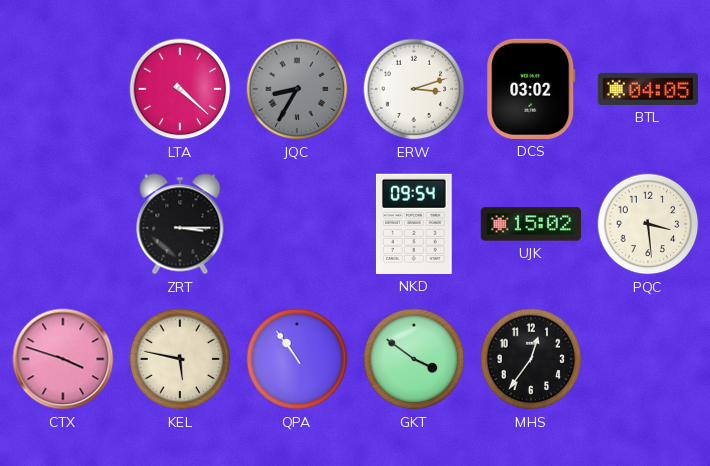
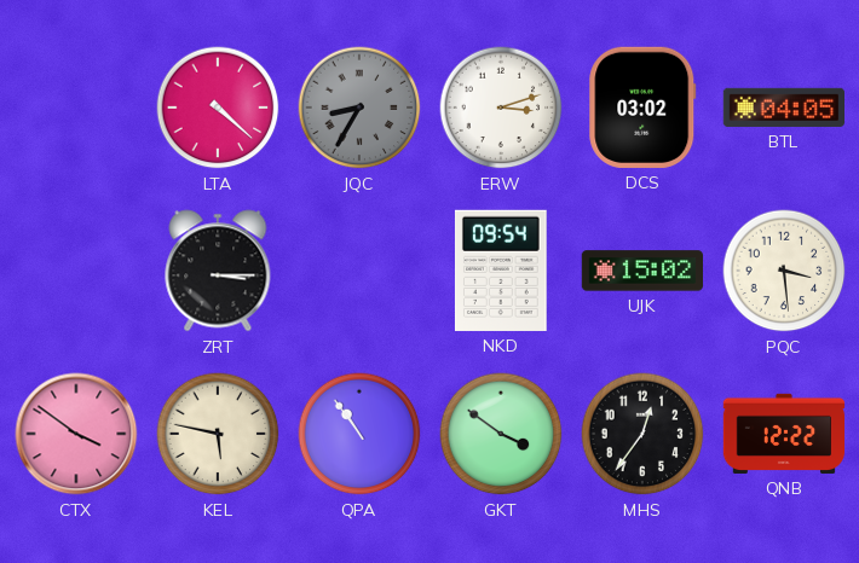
CTX: 3:48 -> 3:51
QNB: none -> 12:22
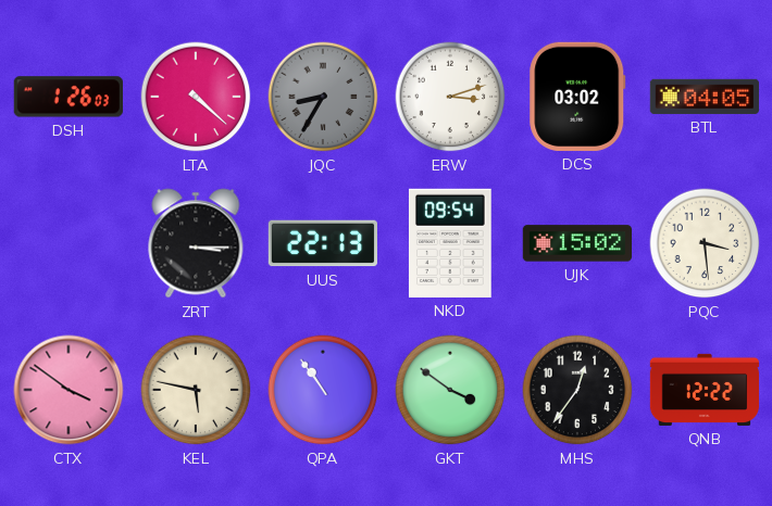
DSH: none -> 1:26
UUS: none -> 22:13
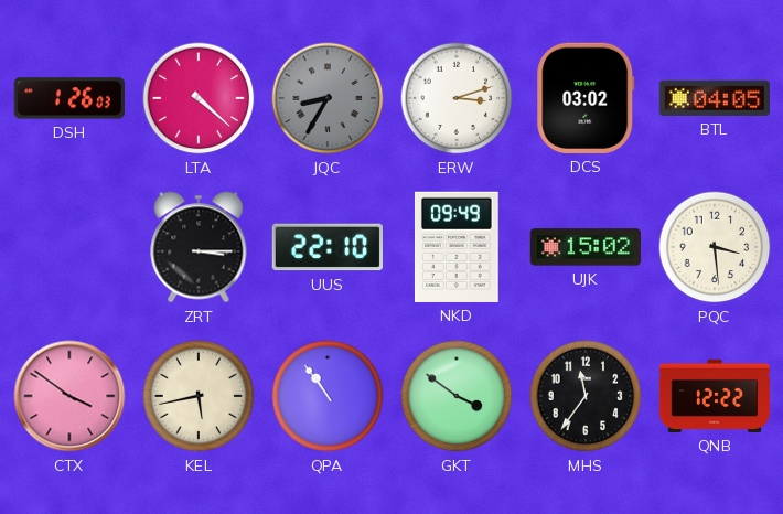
UUS: 22:13 -> 22:10
NKD: 09:54 -> 09:49
KEL: 5:47 -> 5:43
MHS: 12:36 -> 11:36
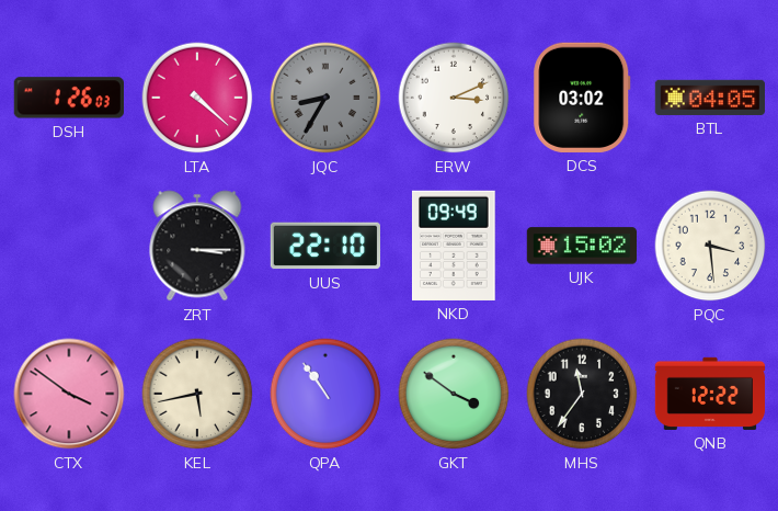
ERW: 3:12 -> 3:11
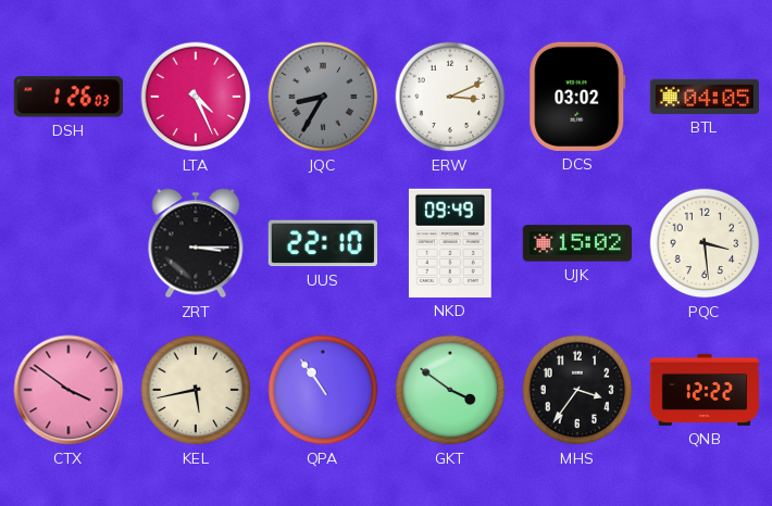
LTA: 4:22 -> 4:26
MHS: 11:36 -> 3:36
